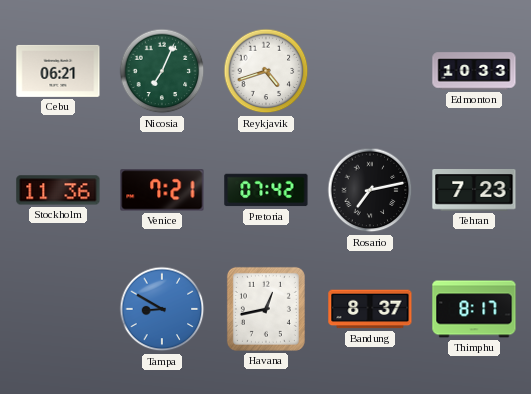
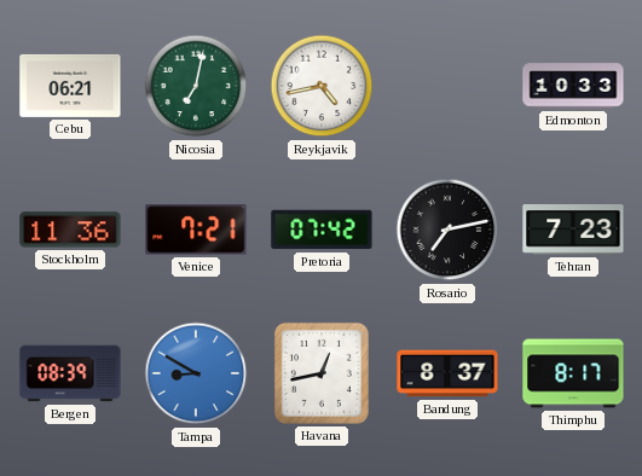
Nicosia: 7:04 -> 7:02
Reykjavik: 4:42 -> 4:43
Bergen: none -> 08:39
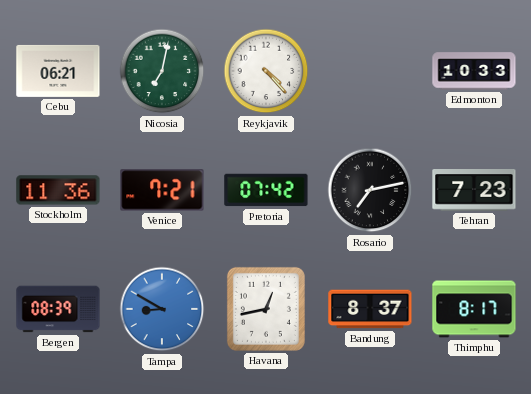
Reykjavik: 4:43 -> 4:23
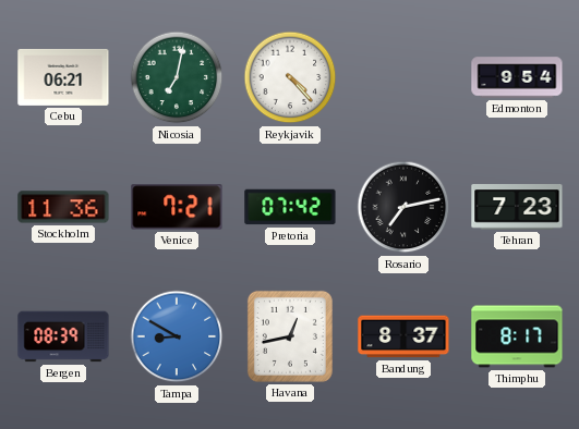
Edmonton: 10:33 -> 9:54
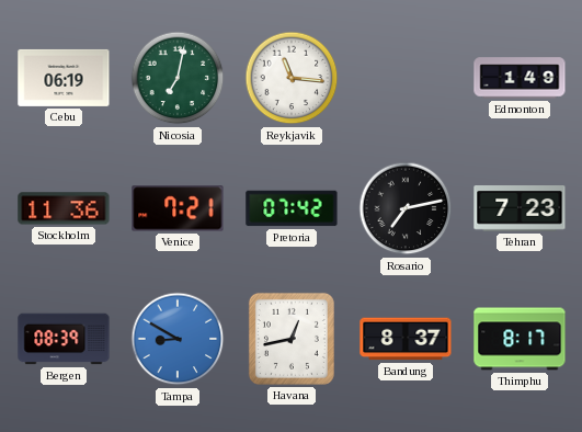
Cebu: 06:21 -> 06:19
Reykjavik: 4:23 -> 11:16
Edmonton: 9:54 -> 1:49
